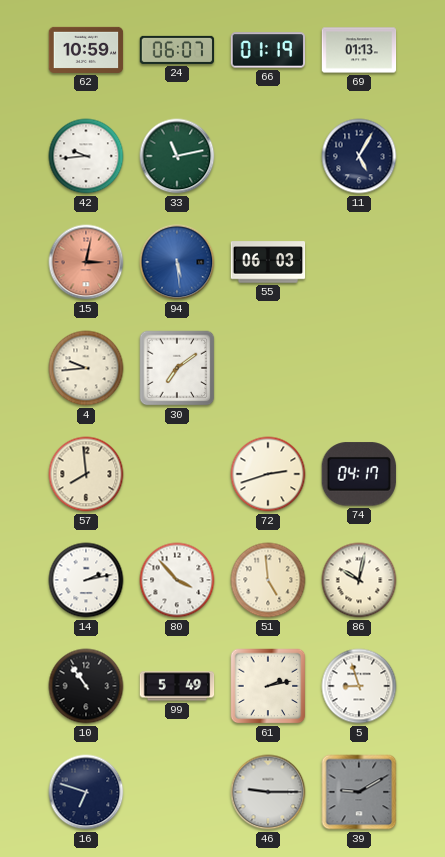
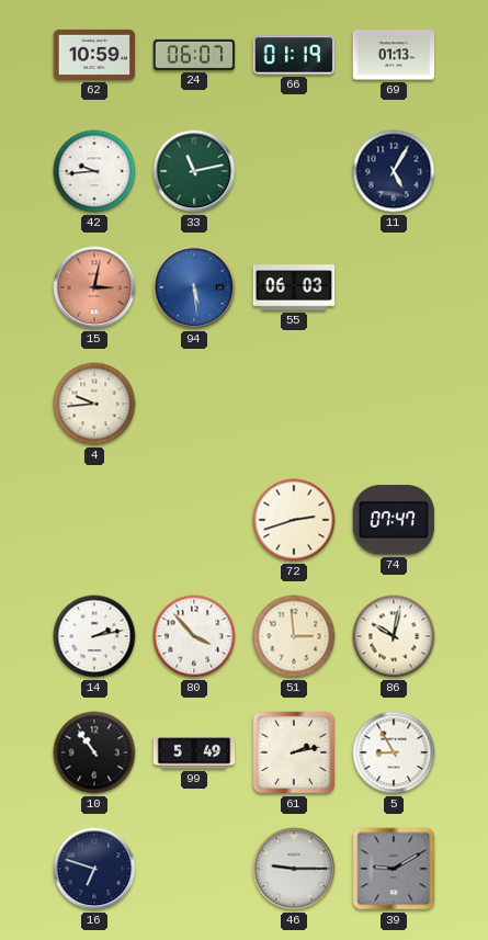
30: 7:09 -> none
57: 7:59 -> none
74: 04:17 -> 07:47
51: 4:59 -> 2:59
5: 8:57 -> 8:55
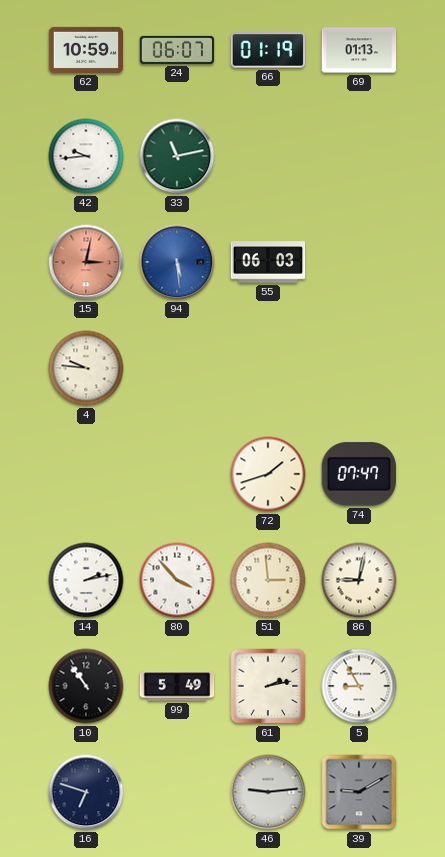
11: 5:05 -> none
4: 9:44 -> 9:46
72: 2:42 -> 1:42
86: 10:02 -> 9:02
46: 9:15 -> 9:14
